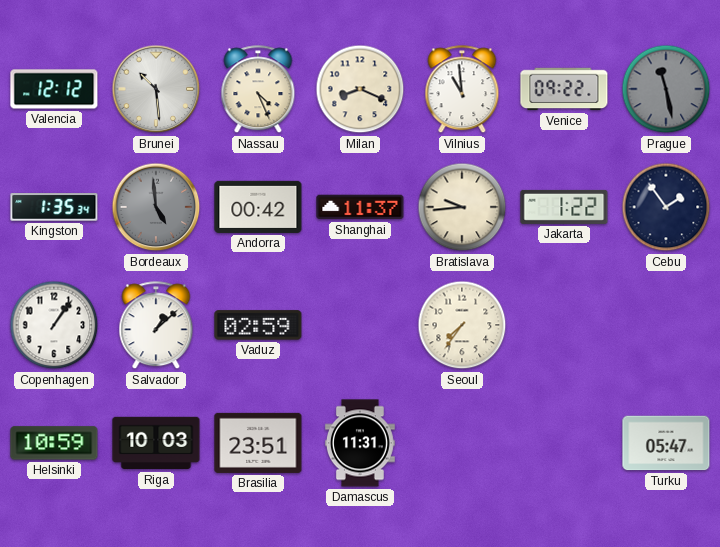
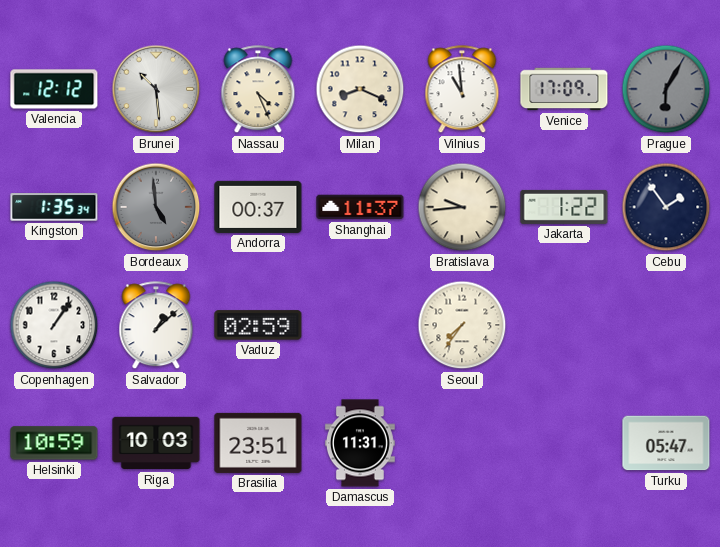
Venice: 09:22 -> 17:09
Prague: 11:28 -> 6:05
Andorra: 00:42 -> 00:37
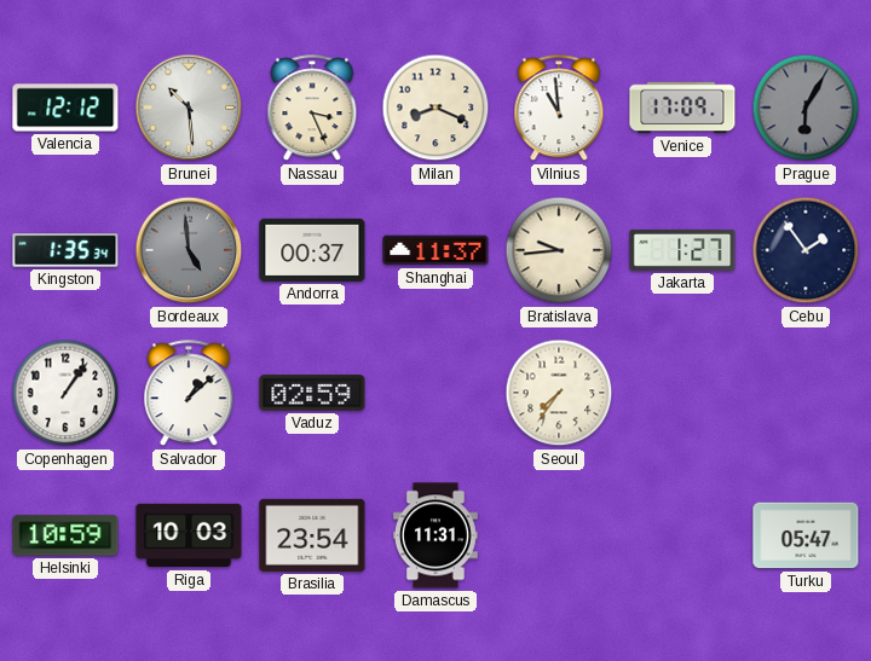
Nassau: 4:26 -> 3:26
Jakarta: 1:22 -> 1:27
Brasilia: 23:51 -> 23:54
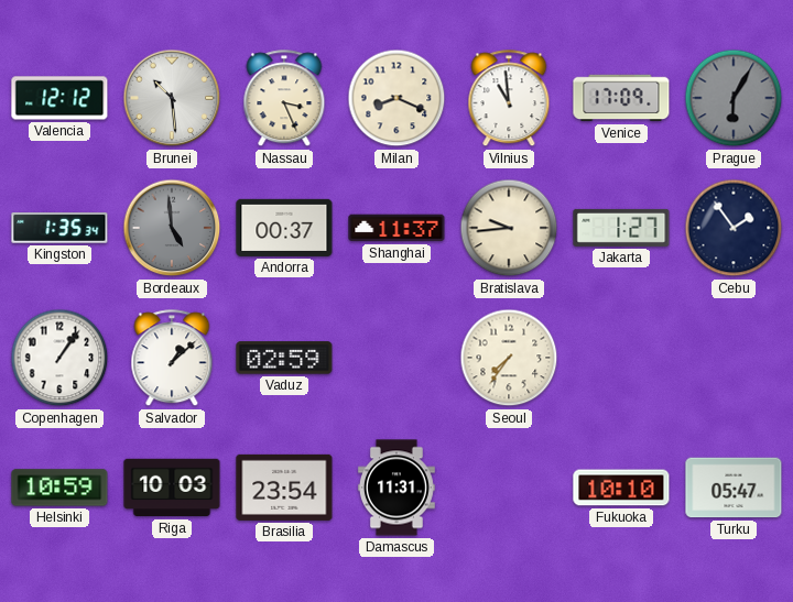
Fukuoka: none -> 10:10
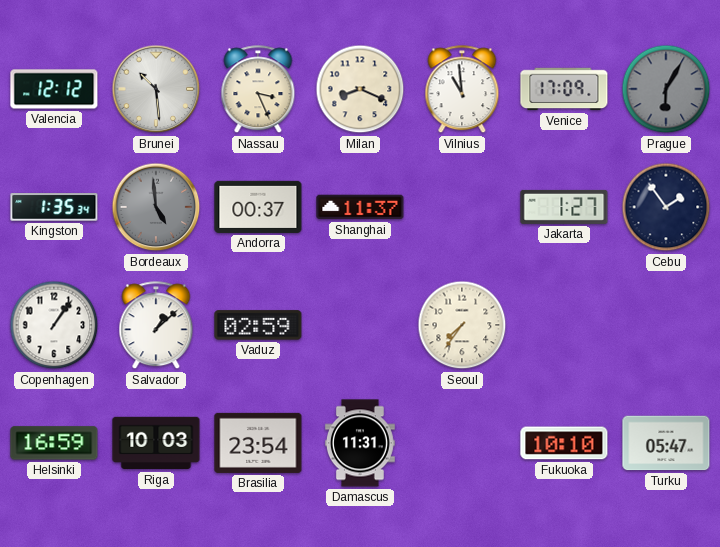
Bratislava: 9:44 -> none
Helsinki: 10:59 -> 16:59
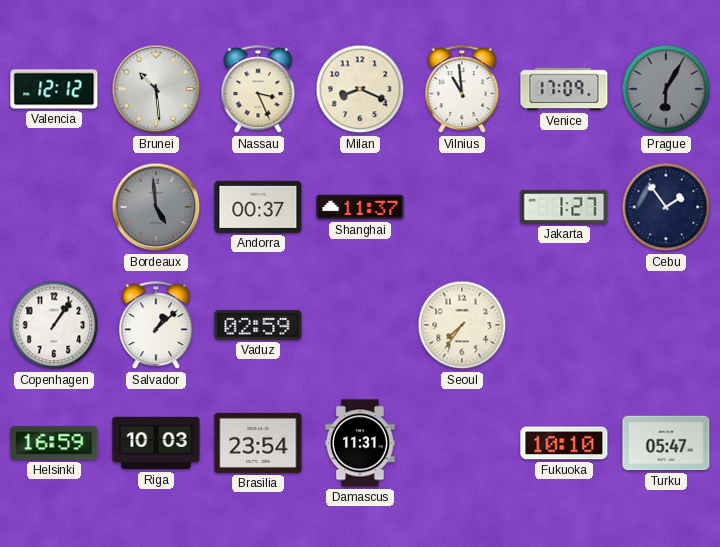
Kingston: 1:35 -> none
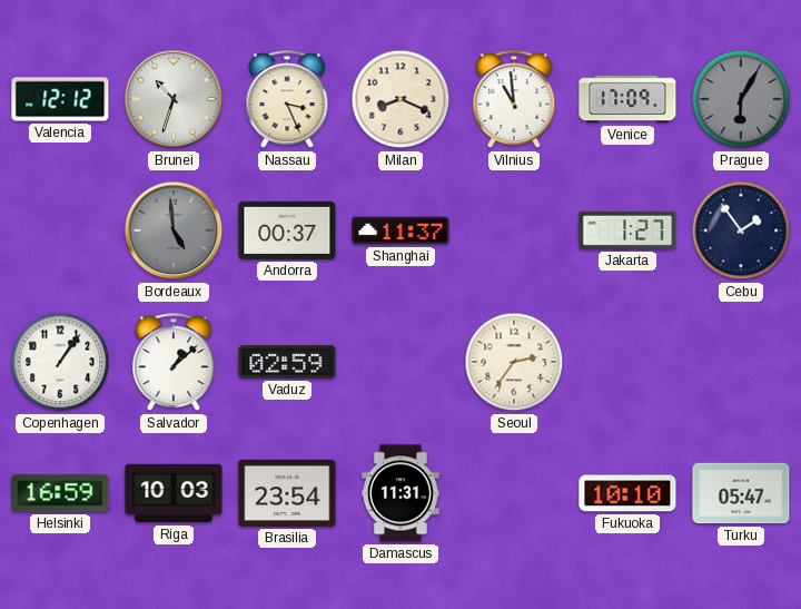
Brunei: 10:29 -> 10:33
Seoul: 7:36 -> 2:36
